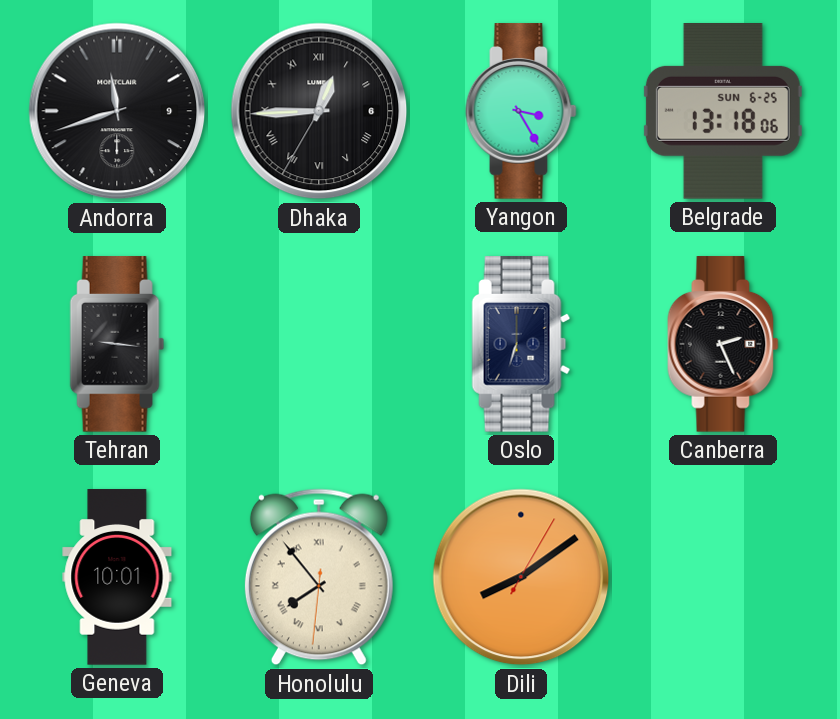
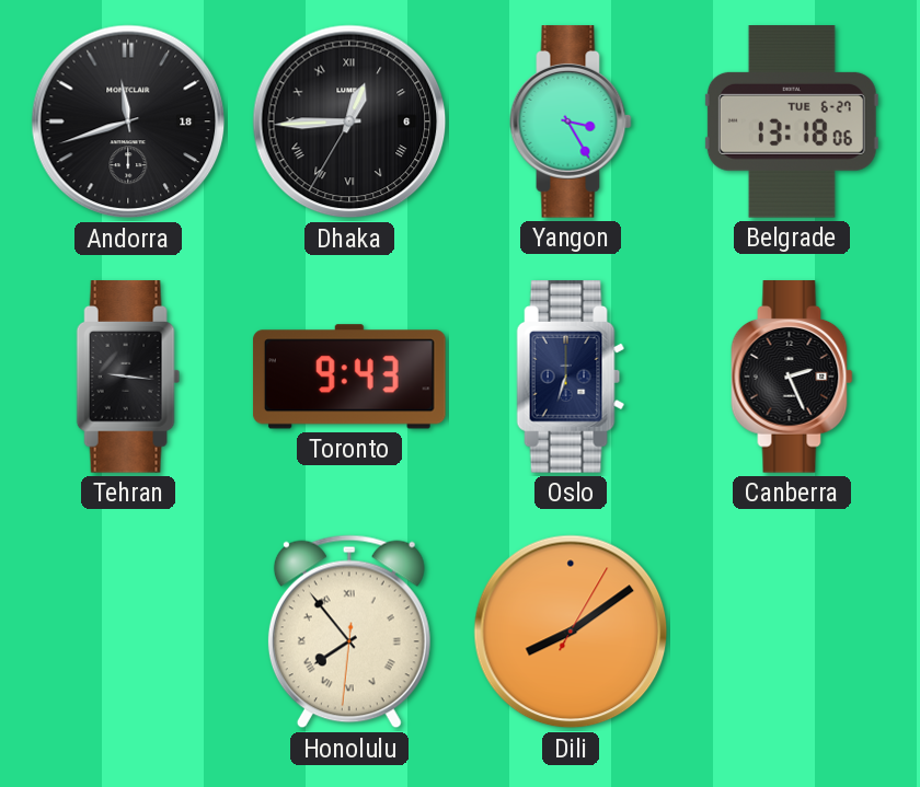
Andorra date: 9 -> 18
Belgrade date: SUN 6-25 -> TUE 6-27
Toronto: none -> 9:43
Geneva: 10:01 -> none
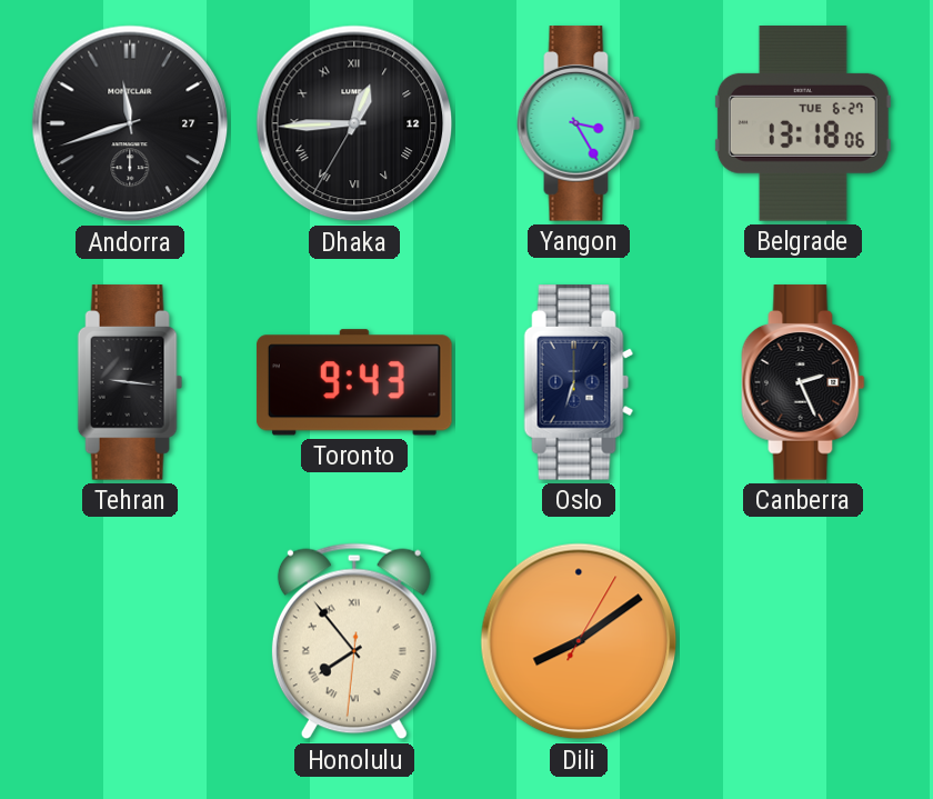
Andorra date: 18 -> 27
Dhaka date: 6 -> 12
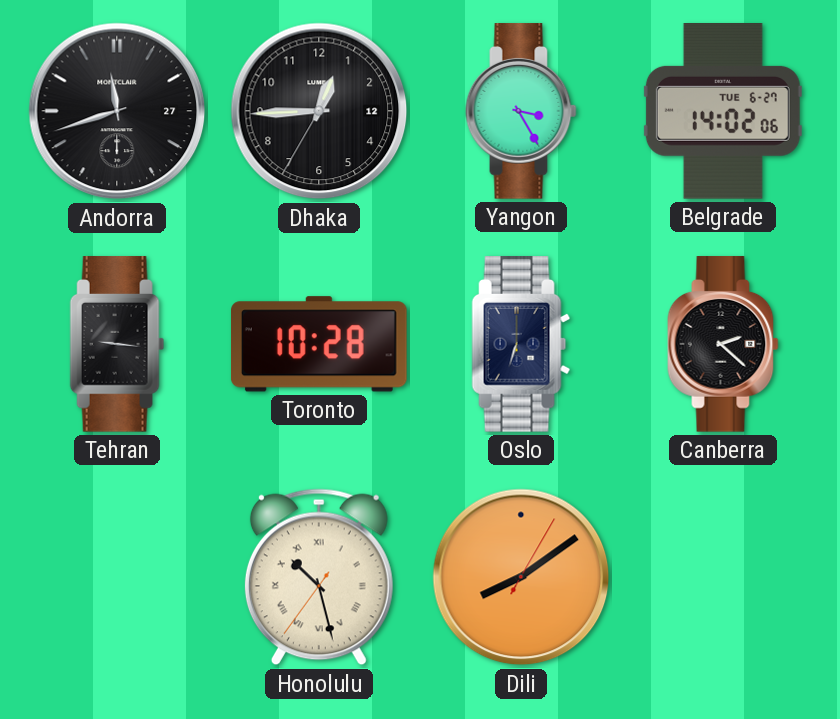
Dhaka numerals: Roman -> Arabic
Belgrade: 13:18 -> 14:02
Toronto: 9:43 -> 10:28
Canberra: 2:26 -> 2:22
Honolulu: 7:53 -> 10:27
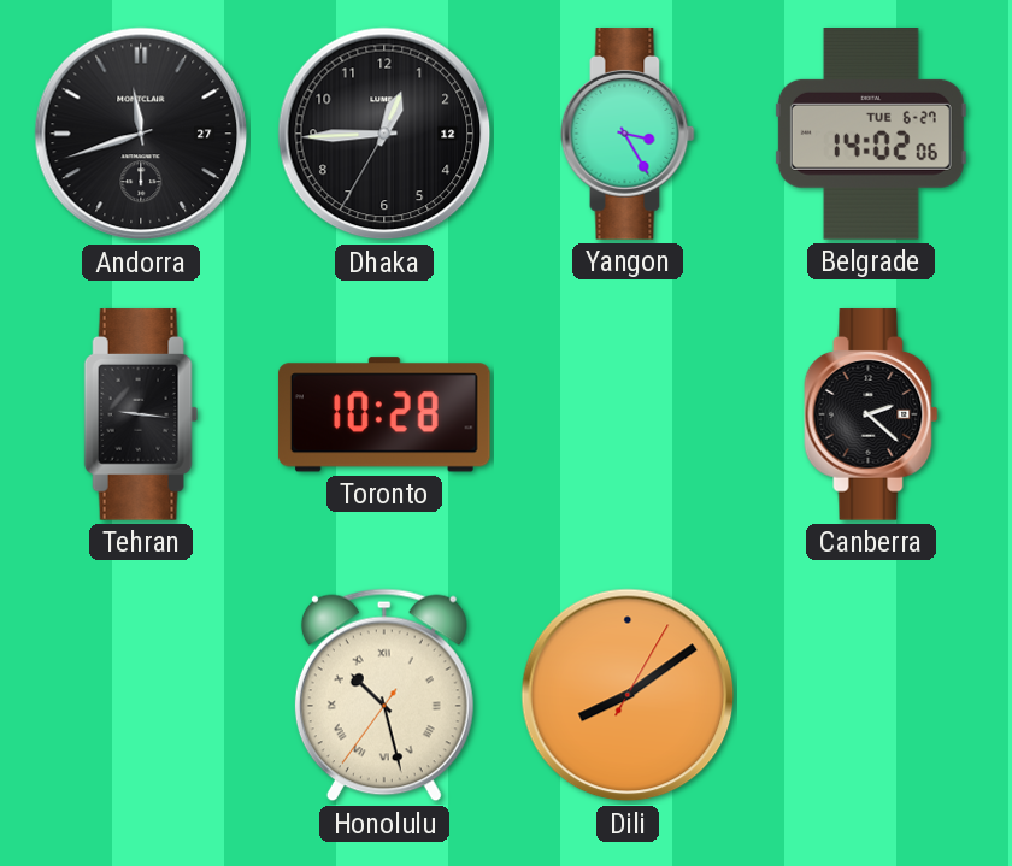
Oslo: 6:33 -> none
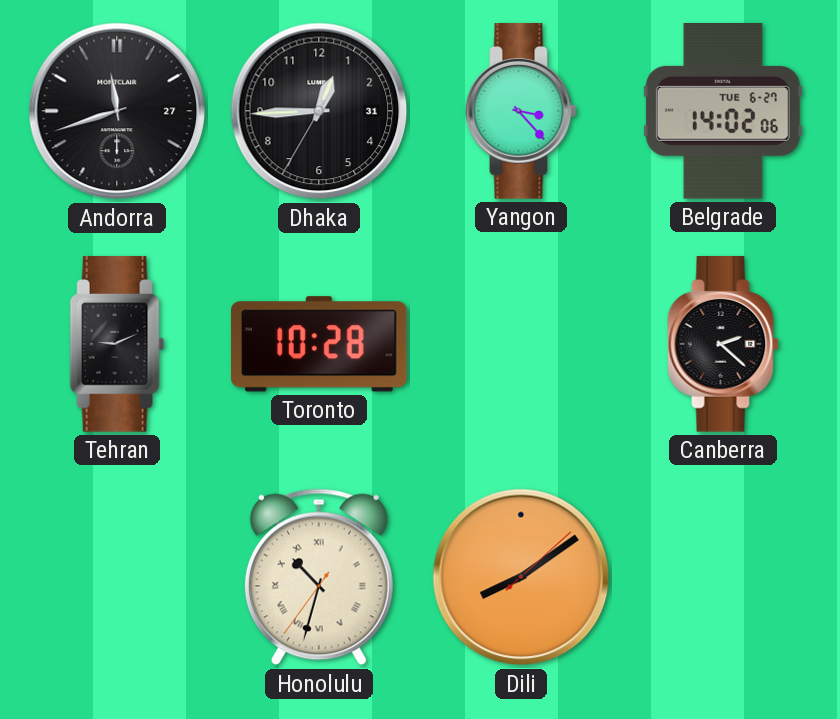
Dhaka date: 12 -> 31
Yangon: 3:25 -> 3:23
Tehran: 9:16 -> 9:11
Honolulu: 10:27 -> 10:32
Dili: 8:09:05 -> 8:09:08
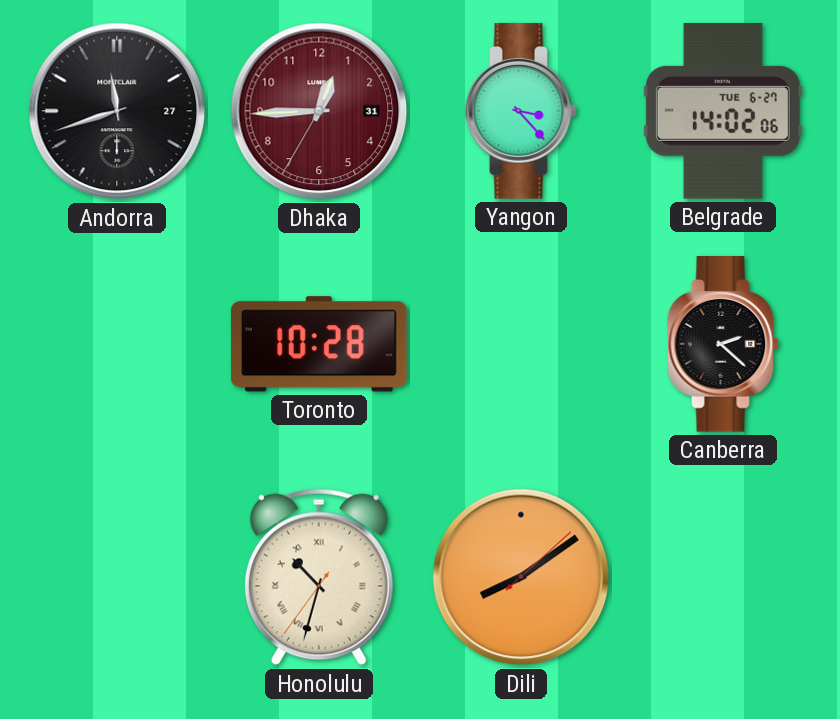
Dhaka dial: black -> burgundy
Tehran: 9:11 -> none
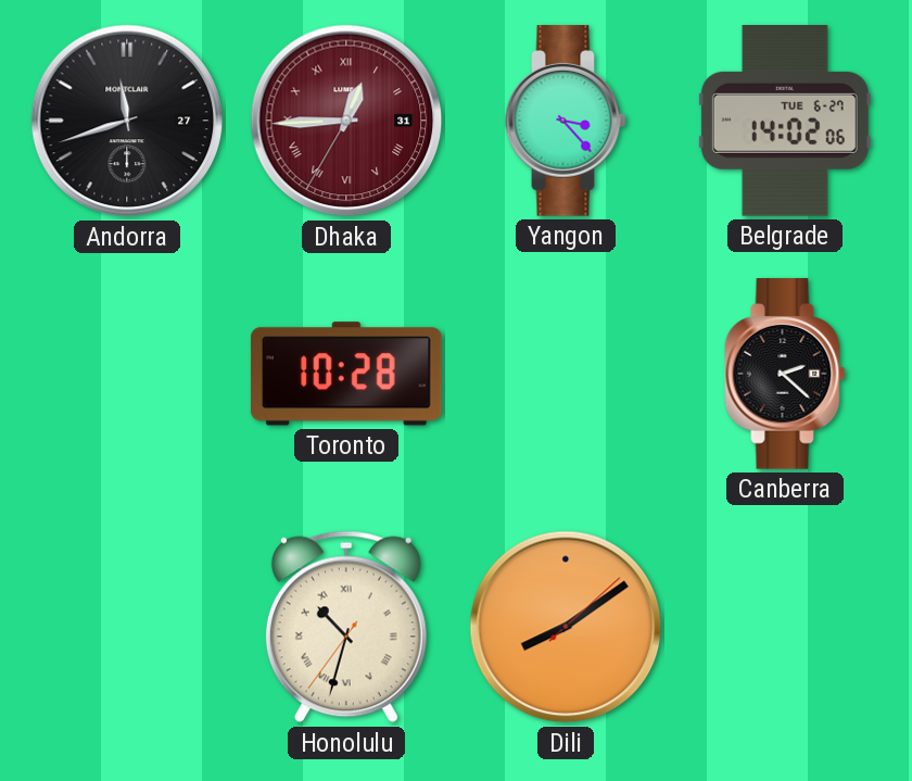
Dhaka numerals: Arabic -> Roman
